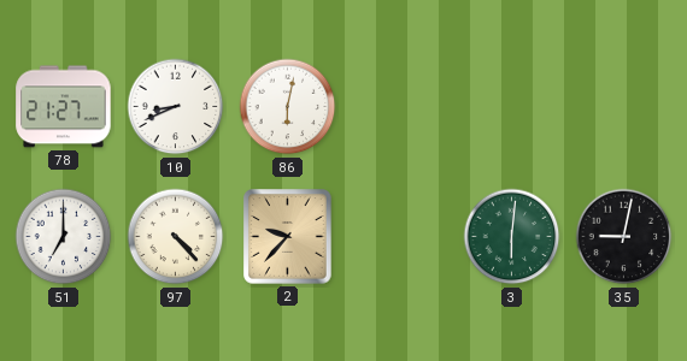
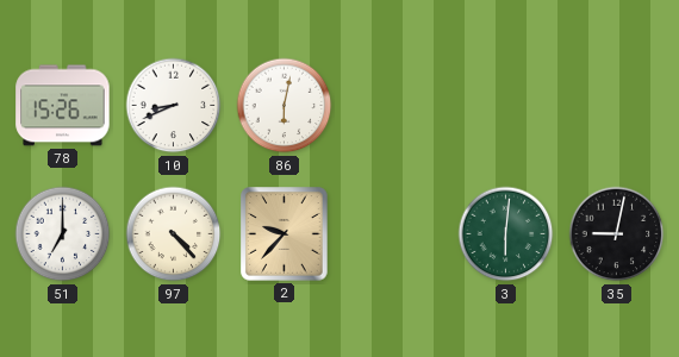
78: 21:27 -> 15:26
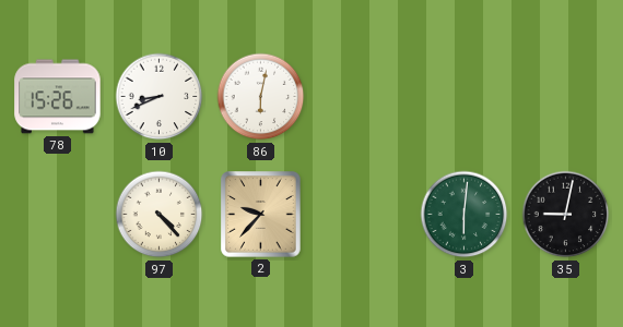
51: 7:00 -> none
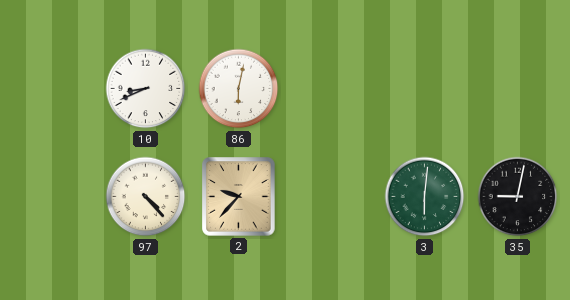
78: 15:26 -> none
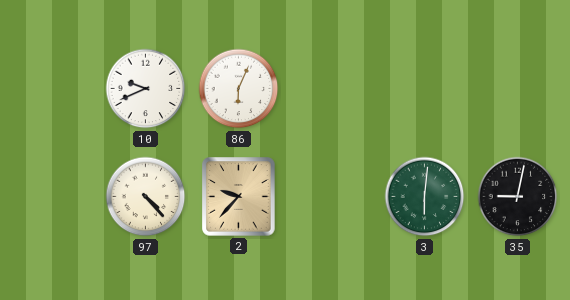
10: 8:41 -> 9:41
86: 6:02 -> 6:04
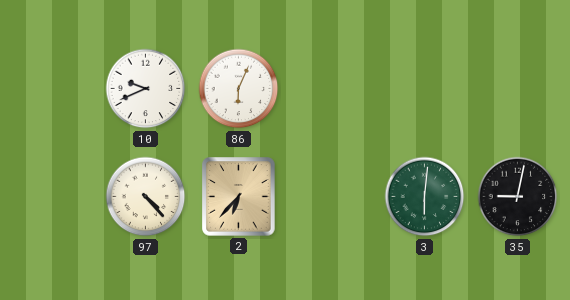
2: 9:37 -> 6:37
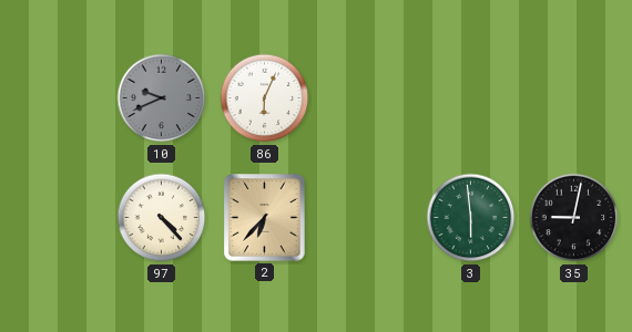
10 dial: white -> grey
3: 6:01 -> 5:59
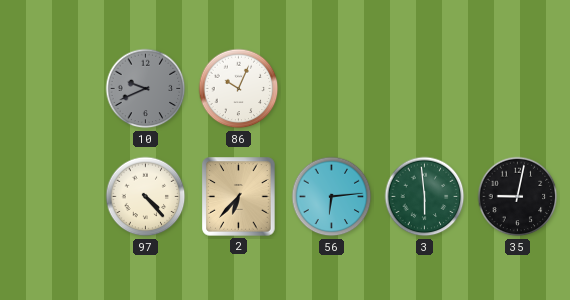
86: 6:04 -> 10:04
56: none -> 6:14
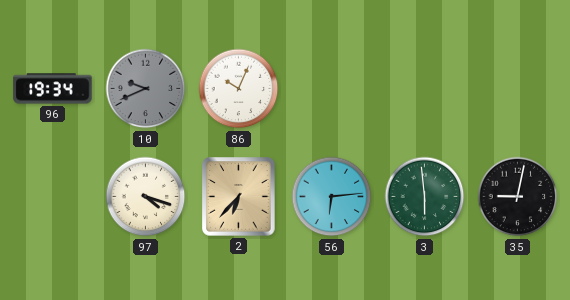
96: none -> 19:34
97: 4:23 -> 4:18
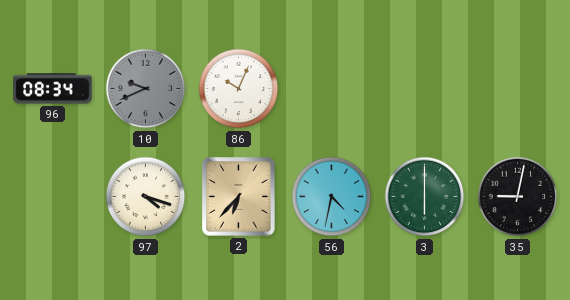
96: 19:34 -> 08:34
56: 6:14 -> 4:32
3: 5:59 -> 6:00
